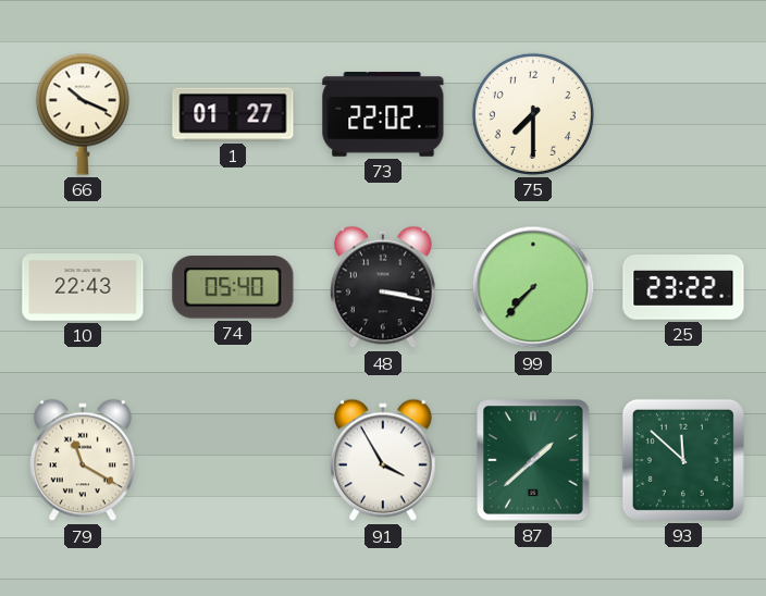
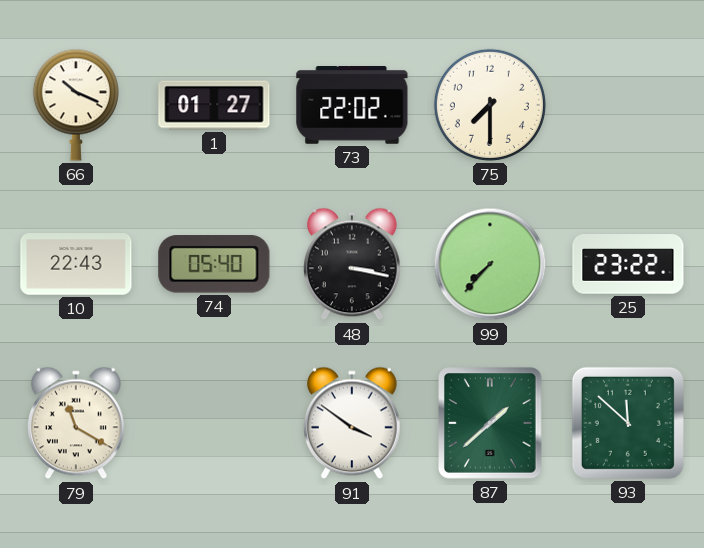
91: 3:55 -> 3:51
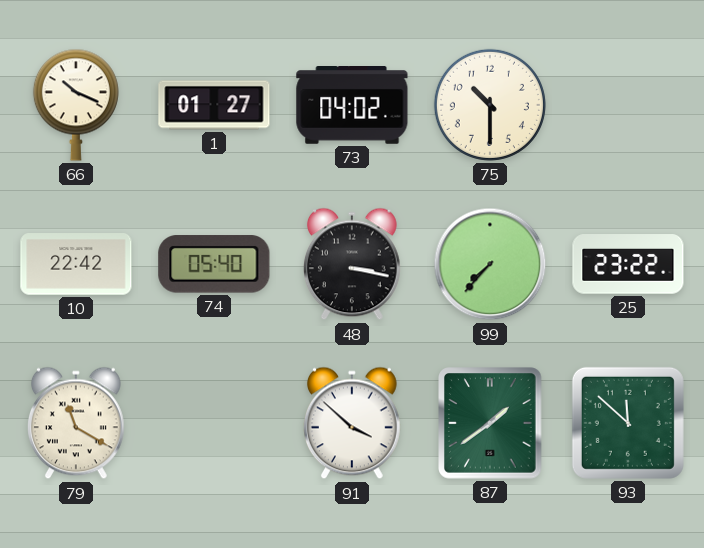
73: 22:02 -> 04:02
75: 7:30 -> 10:30
10: 22:43 -> 22:42
91: 3:51 -> 3:52
87: 1:38 -> 1:39
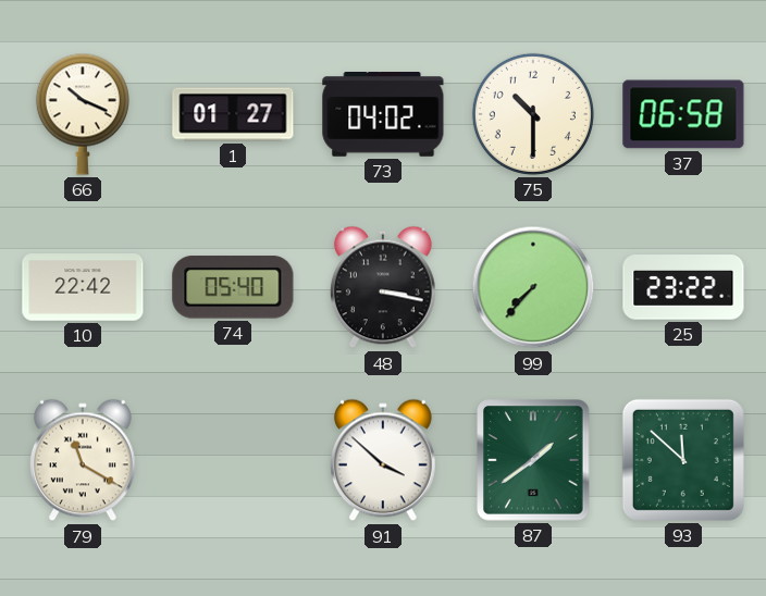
37: none -> 06:58
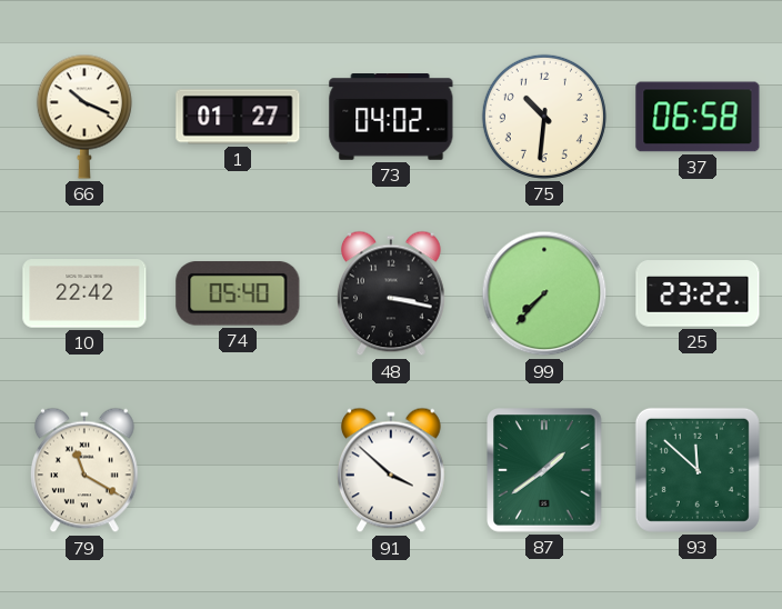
75: 10:30 -> 10:31
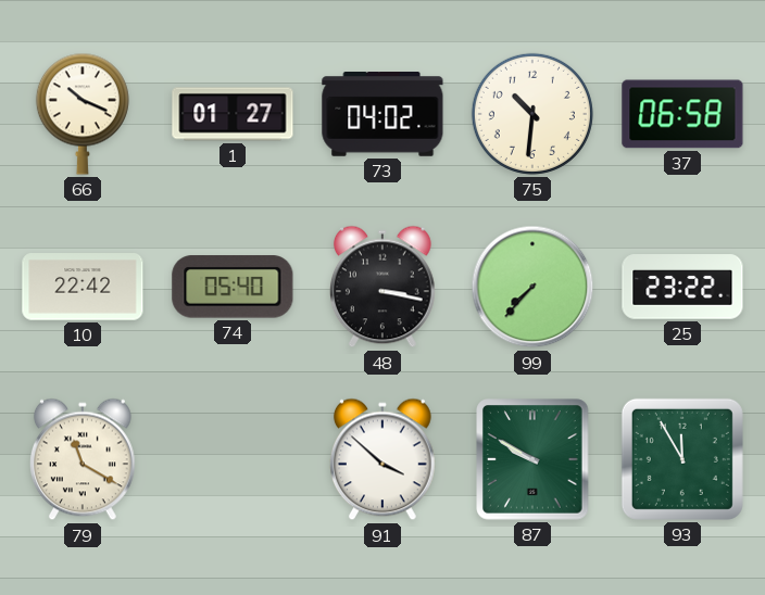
87: 1:39 -> 9:50
93: 11:52 -> 11:55
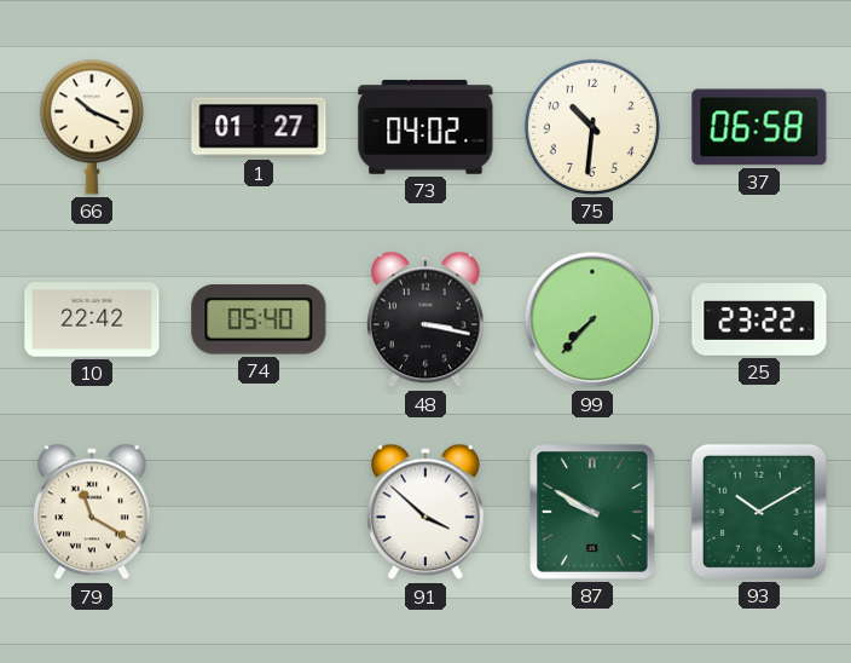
93: 11:55 -> 10:10
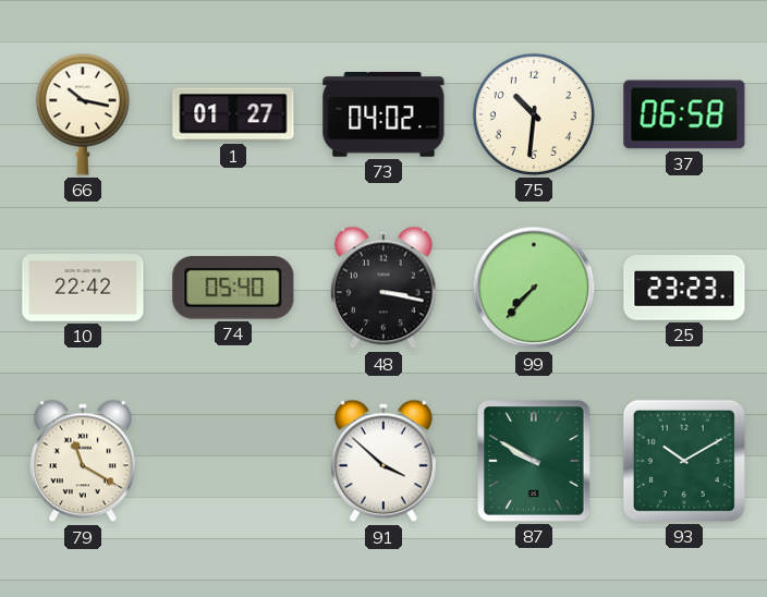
66: 10:19 -> 10:17
25: 23:22 -> 23:23
